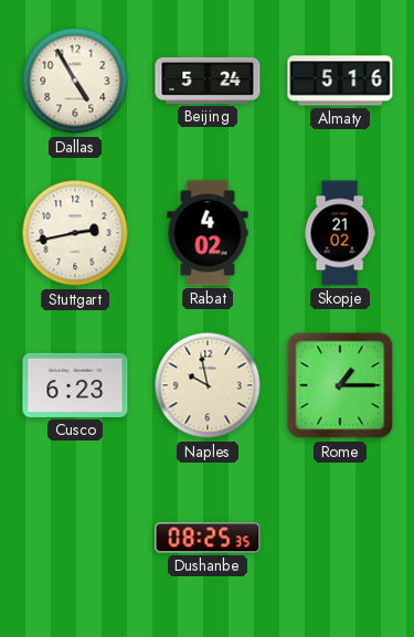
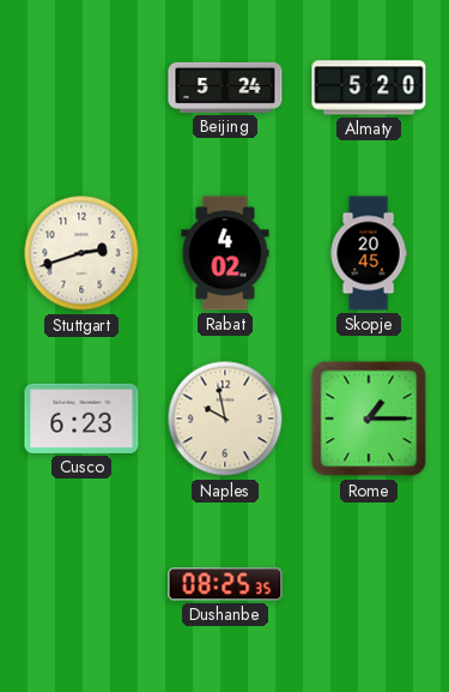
Dallas: 4:55 -> none
Almaty: 5:16 -> 5:20
Stuttgart: 2:43 -> 2:42
Skopje: 21:02 -> 20:45
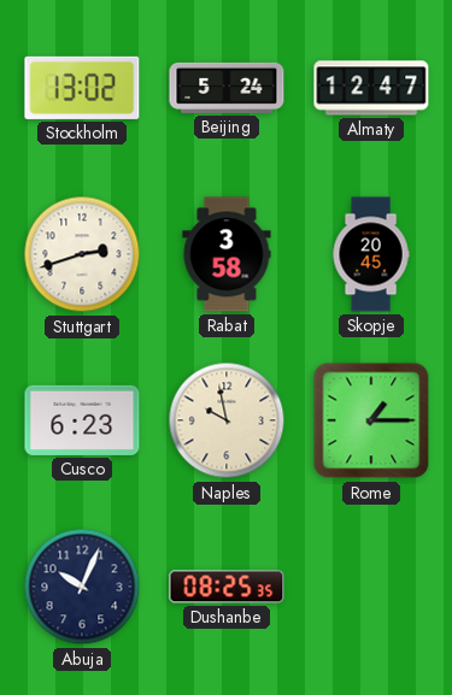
Stockholm: none -> 13:02
Almaty: 5:20 -> 12:47
Rabat: 4:02 -> 3:58
Abuja: none -> 10:04
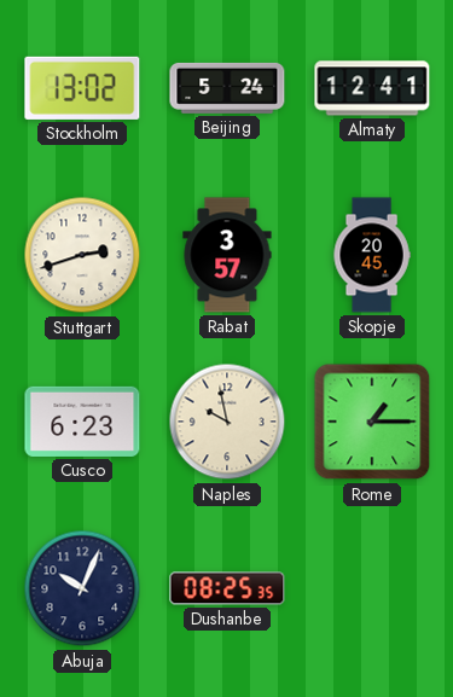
Almaty: 12:47 -> 12:41
Rabat: 3:58 -> 3:57
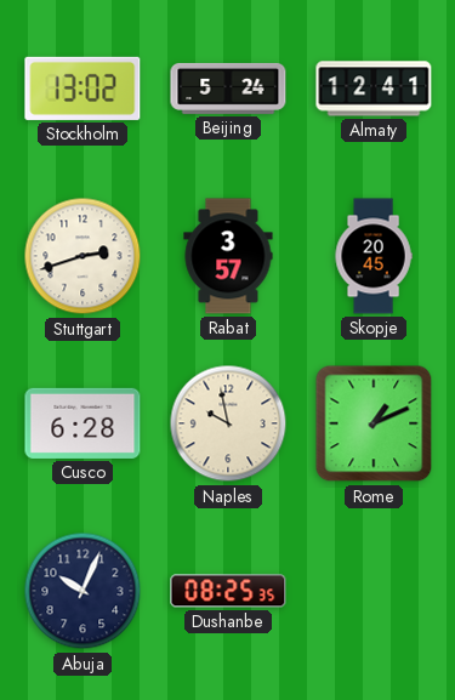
Cusco: 6:23 -> 6:28
Rome: 1:15 -> 1:11
